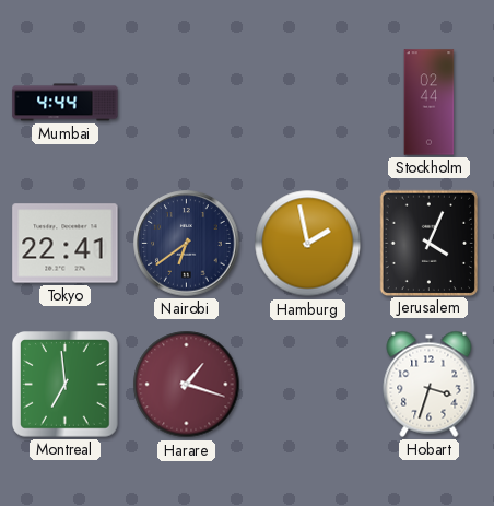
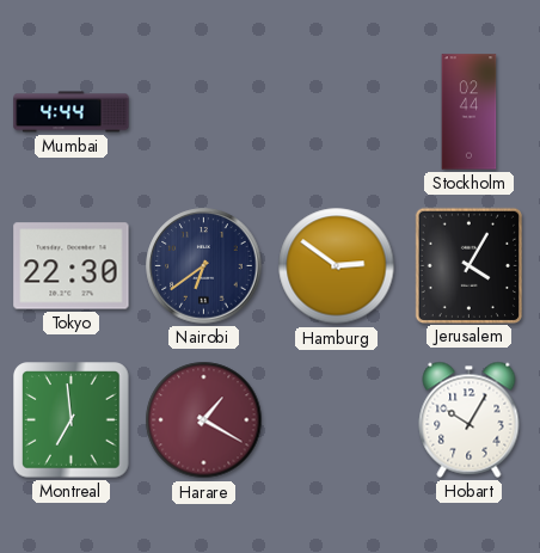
Tokyo: 22:41 -> 22:30
Hamburg: 1:58 -> 2:51
Jerusalem: 4:04 -> 4:05
Harare: 1:18 -> 1:20
Hobart: 3:33 -> 10:05
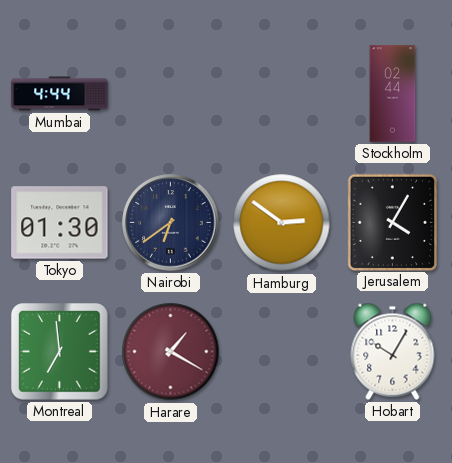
Tokyo: 22:30 -> 01:30
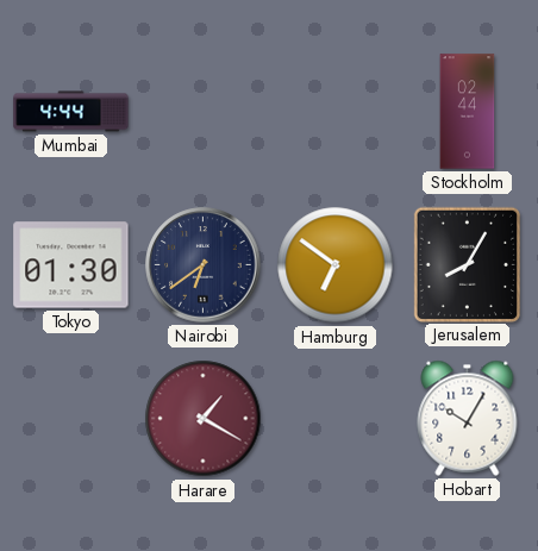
Hamburg: 2:51 -> 6:51
Jerusalem: 4:05 -> 8:05
Montreal: 6:59 -> none
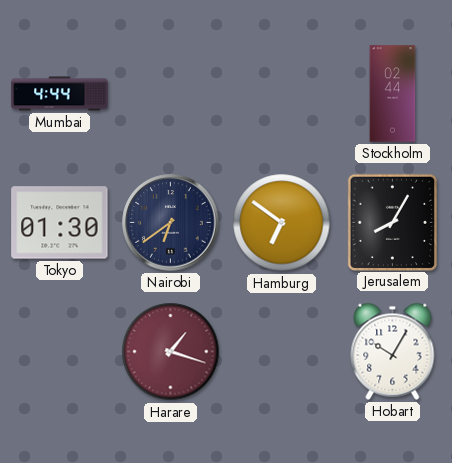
Harare: 1:20 -> 1:18
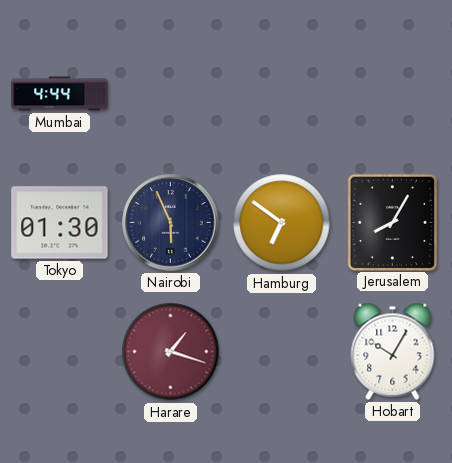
Stockholm: 02:44 -> none
Nairobi: 6:39 -> 5:56
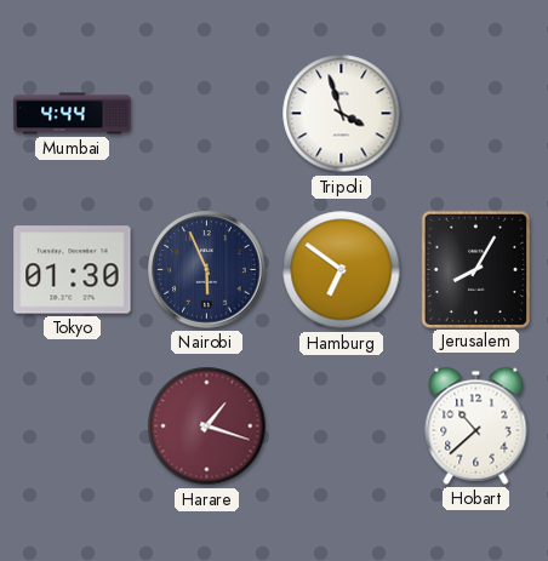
Tripoli: none -> 3:57
Hobart: 10:05 -> 10:38
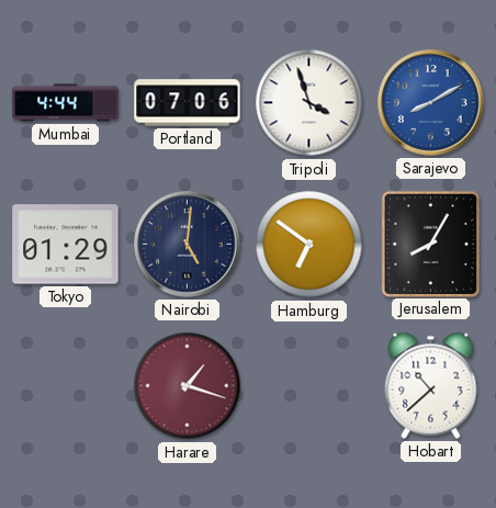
Portland: none -> 07:06
Sarajevo: none -> 8:10
Tokyo: 01:30 -> 01:29
Nairobi: 5:56 -> 5:01
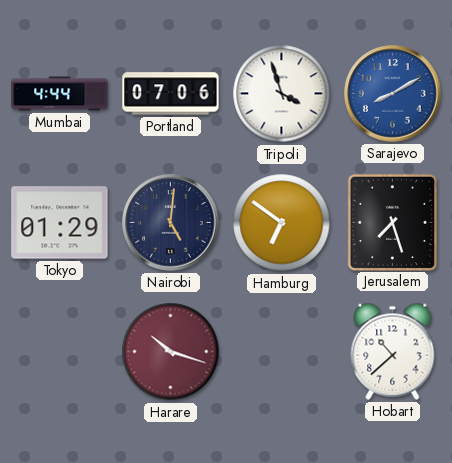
Jerusalem: 8:05 -> 7:27
Harare: 1:18 -> 10:18
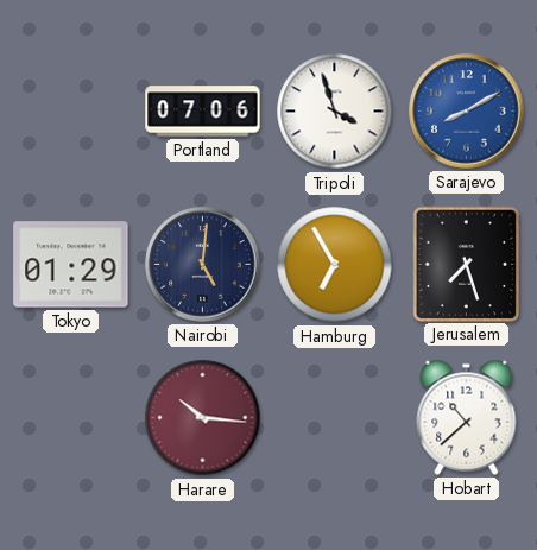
Mumbai: 4:44 -> none
Hamburg: 6:51 -> 6:55
Harare: 10:18 -> 10:16
